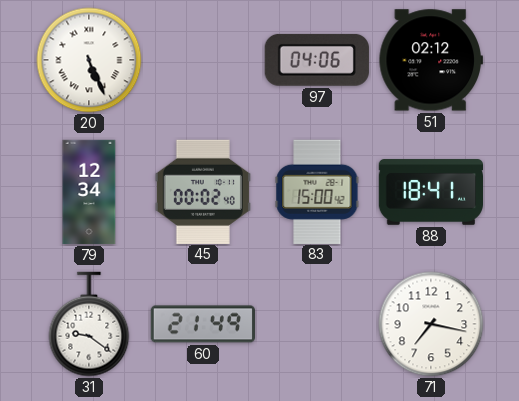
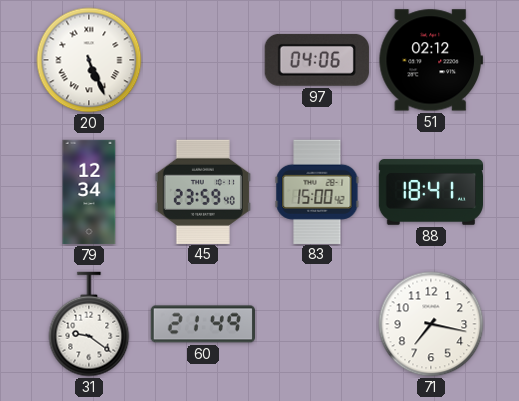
45: 00:02 -> 23:59
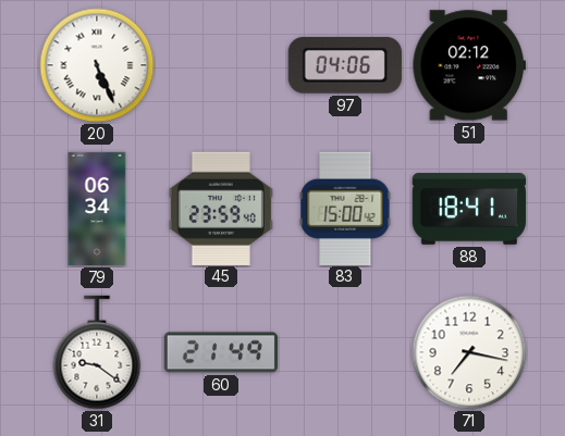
79: 12:34 -> 06:34
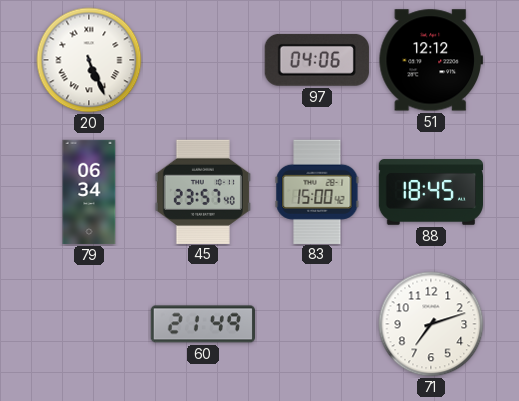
51: 02:12 -> 12:12
45: 23:59 -> 23:57
88: 18:41 -> 18:45
31: 9:21 -> none
71: 7:17 -> 7:12
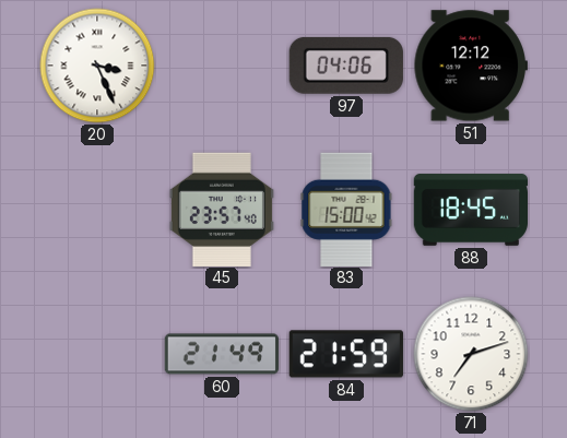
20: 5:26 -> 3:26
79: 06:34 -> none
84: none -> 21:59
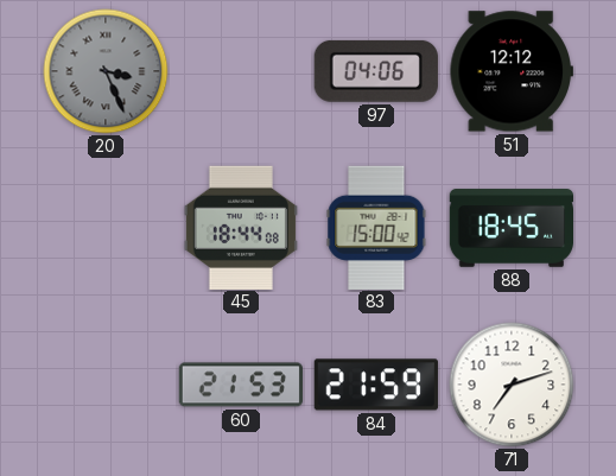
20 dial: white -> grey
45: 23:57 -> 18:44
60: 21:49 -> 21:53
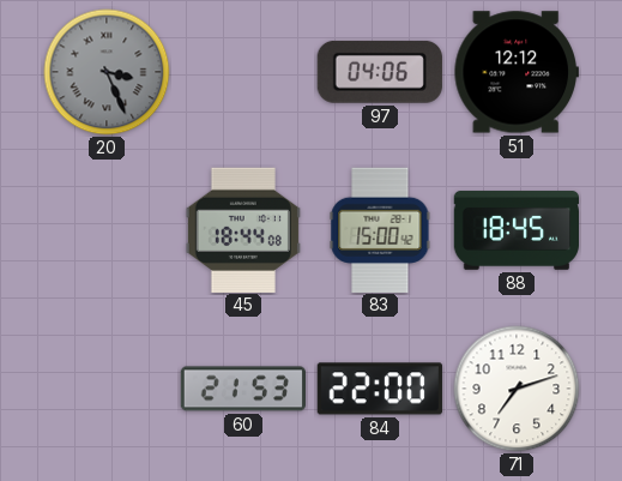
84: 21:59 -> 22:00
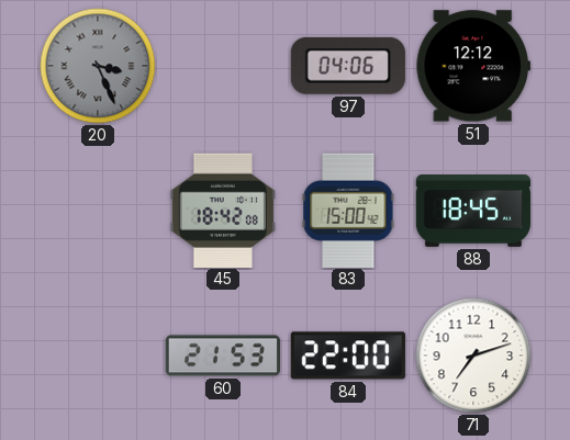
45: 18:44 -> 18:42
